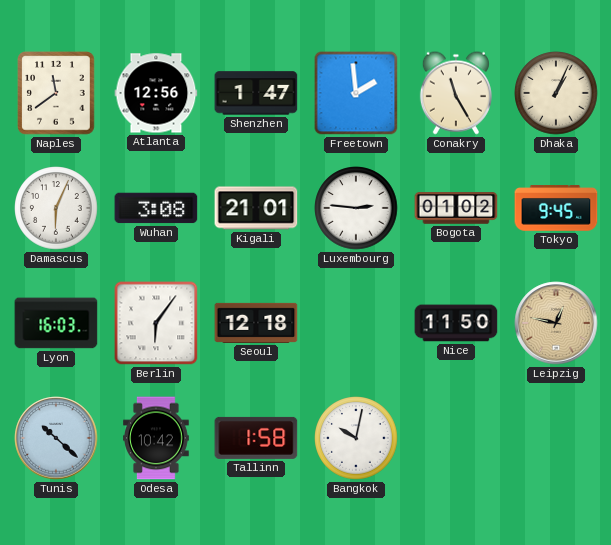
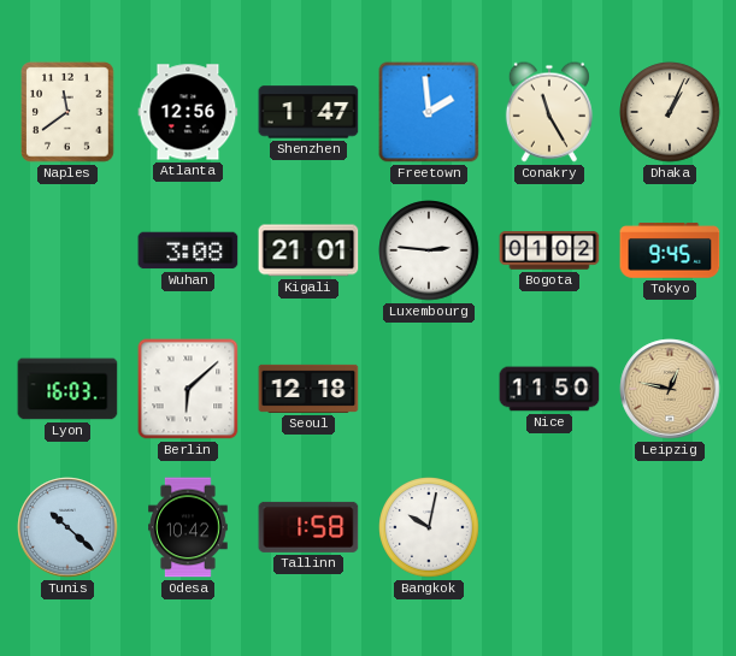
Damascus: 6:04 -> none
Berlin: 6:06 -> 6:08
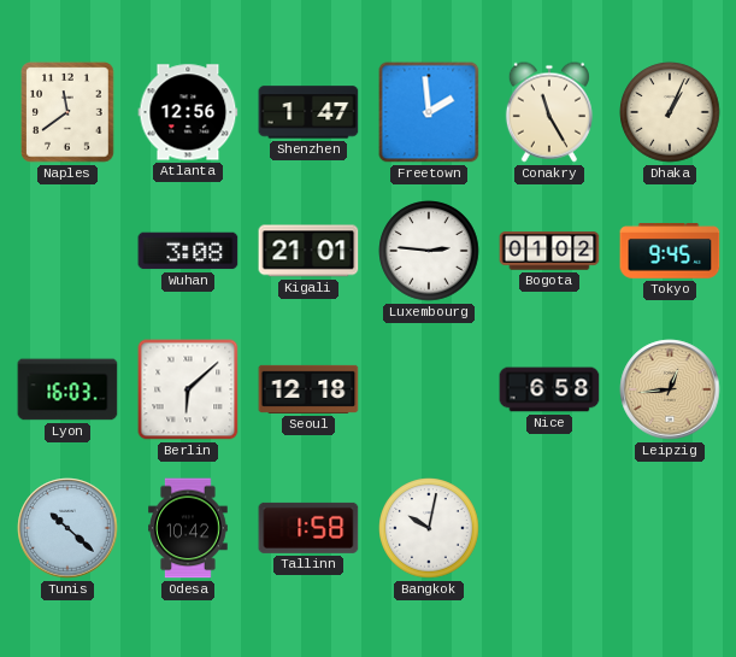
Nice: 11:50 -> 6:58
Leipzig: 12:47 -> 12:44
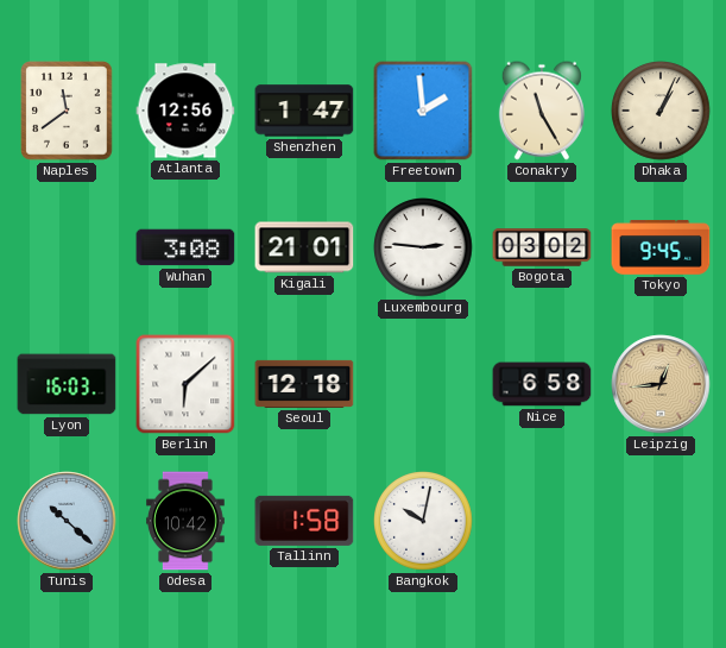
Bogota: 01:02 -> 03:02
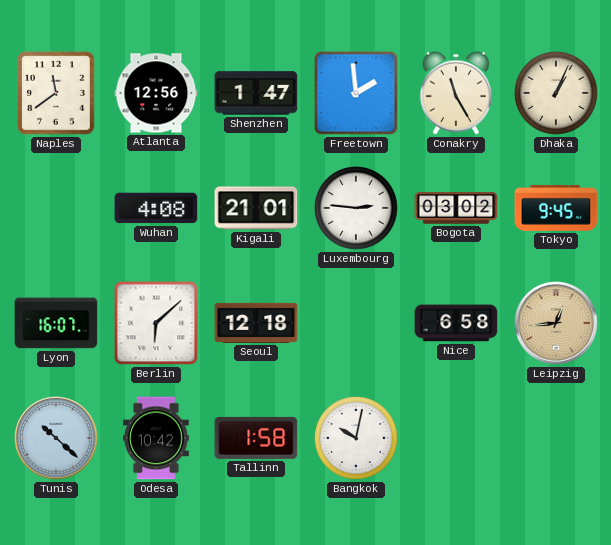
Wuhan: 3:08 -> 4:08
Lyon: 16:03 -> 16:07
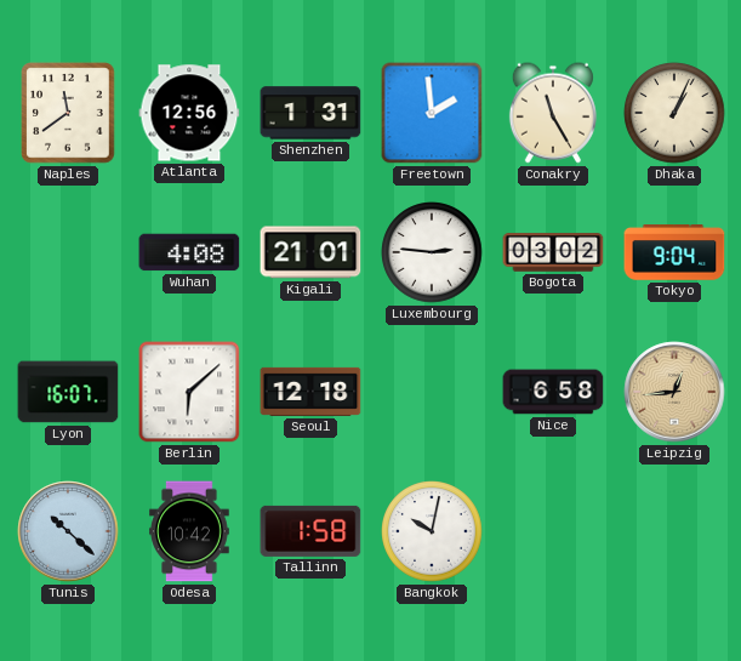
Shenzhen: 1:47 -> 1:31
Tokyo: 9:45 -> 9:04
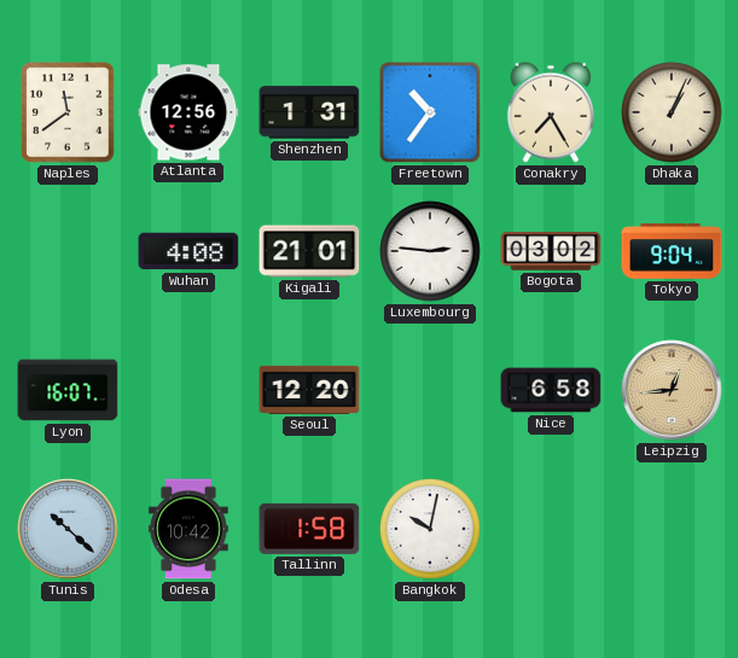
Freetown: 1:59 -> 10:36
Conakry: 11:25 -> 7:25
Berlin: 6:08 -> none
Seoul: 12:18 -> 12:20
